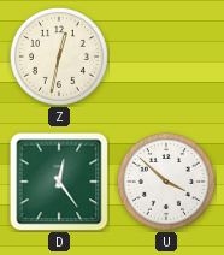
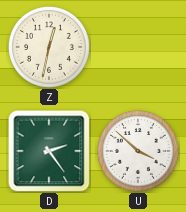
D: 12:24 -> 2:24
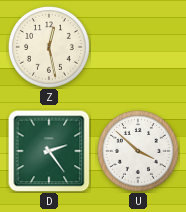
Z: 12:32 -> 12:28
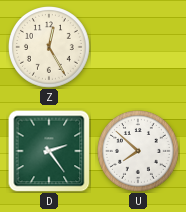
Z: 12:28 -> 12:25
U: 3:52 -> 7:52
